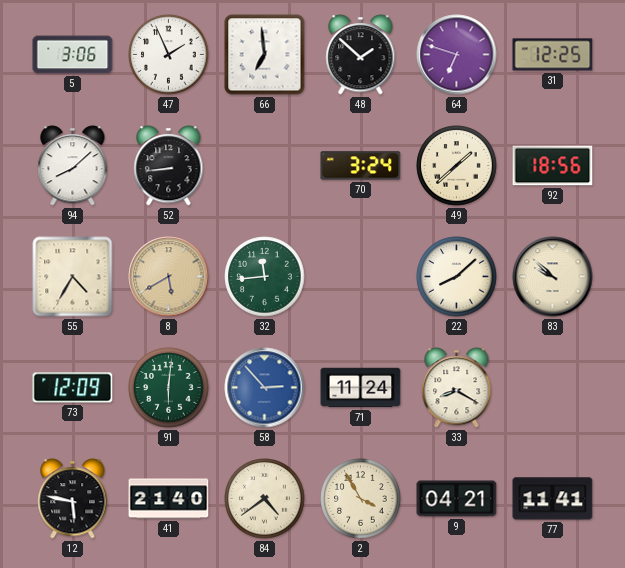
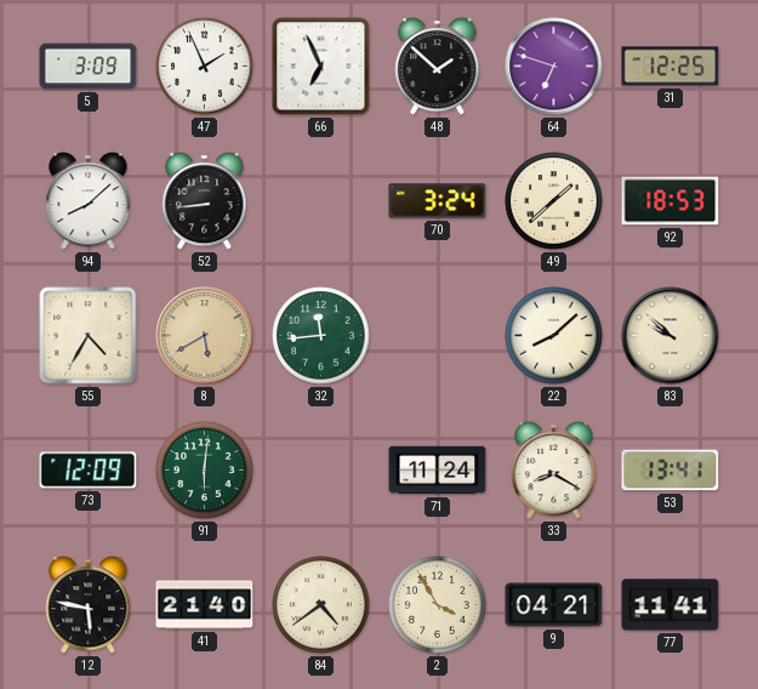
5: 3:06 -> 3:09
66: 6:59 -> 6:56
92: 18:56 -> 18:53
58: 2:53 -> none
53: none -> 13:41
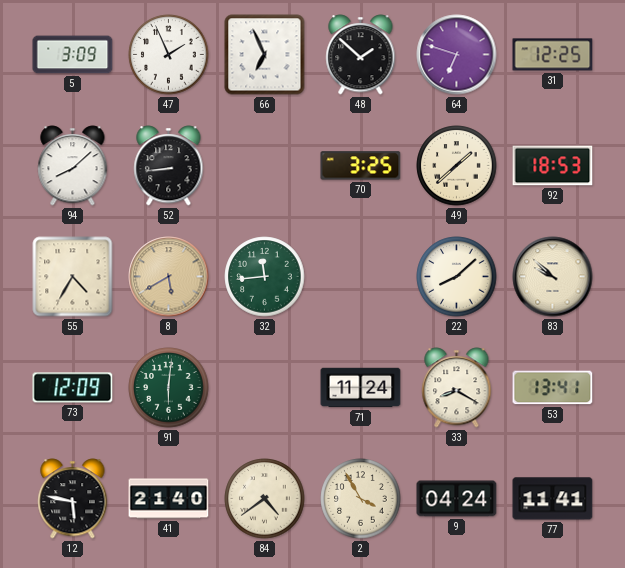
70: 3:24 -> 3:25
9: 04:21 -> 04:24
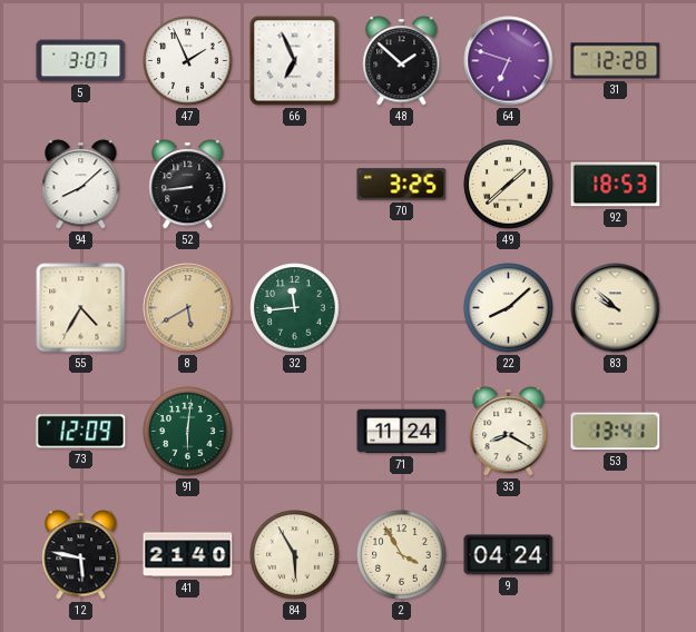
5: 3:09 -> 3:07
31: 12:25 -> 12:28
84: 4:39 -> 5:55
77: 11:41 -> none
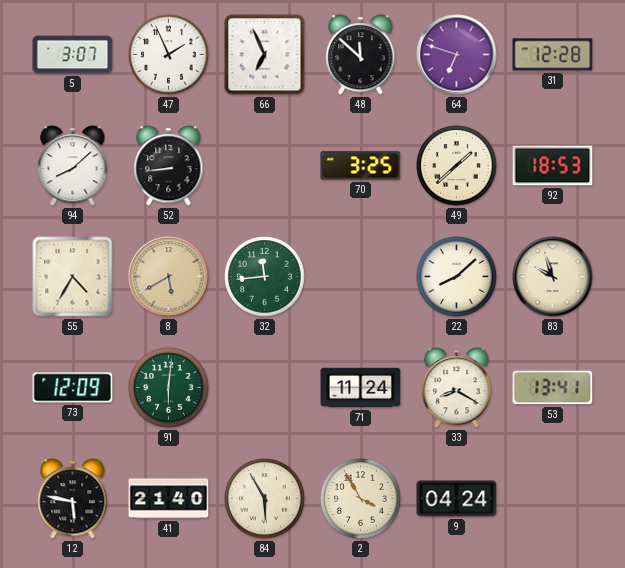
48: 1:52 -> 11:52
83: 9:52 -> 9:57
